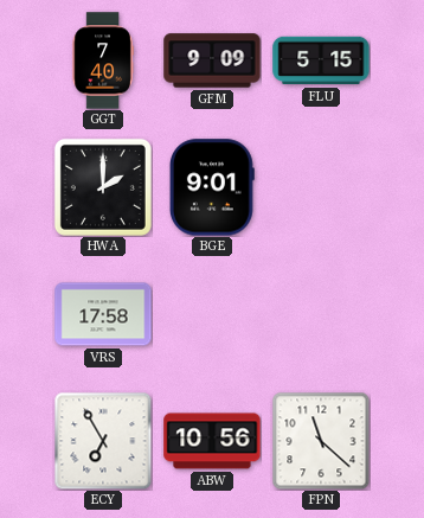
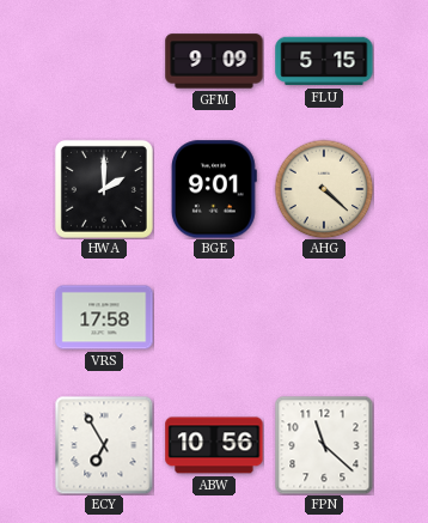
GGT: 7:40 -> none
AHG: none -> 4:22
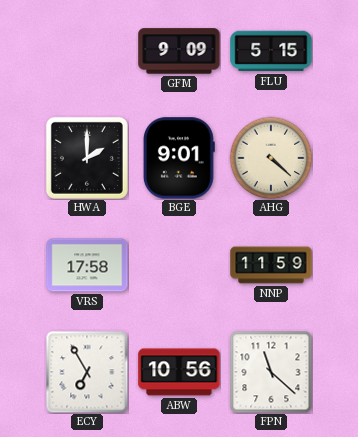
NNP: none -> 11:59
